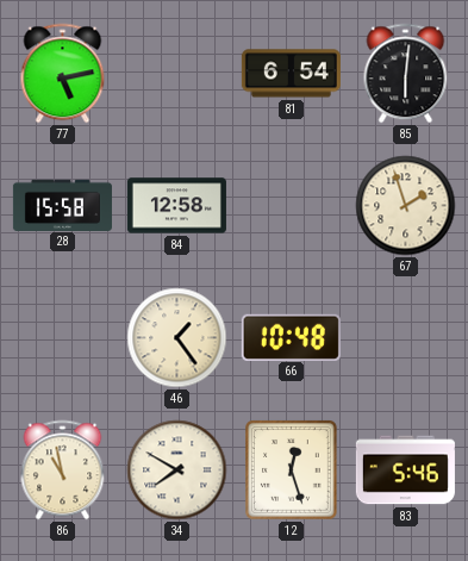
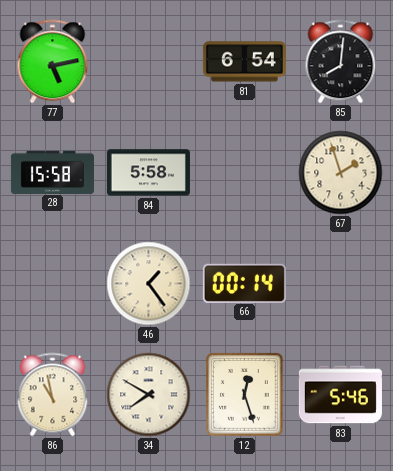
85: 6:01 -> 8:01
84: 12:58 -> 5:58
66: 10:48 -> 00:14
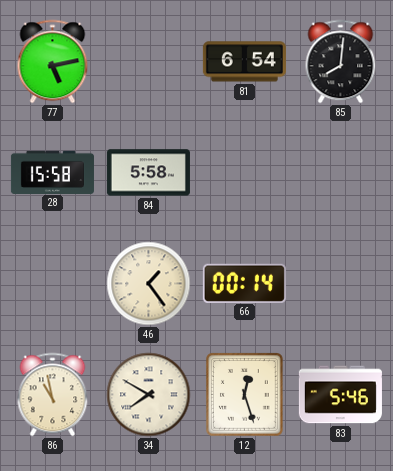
67: 1:57 -> none
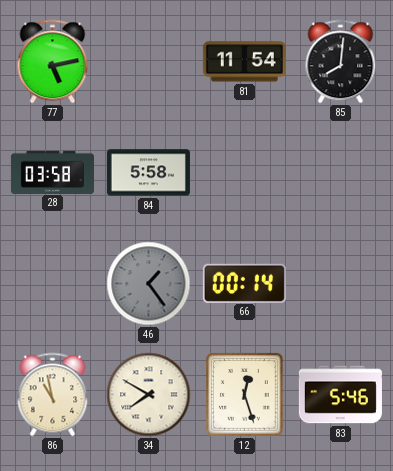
81: 6:54 -> 11:54
28: 15:58 -> 03:58
46 dial: cream -> grey
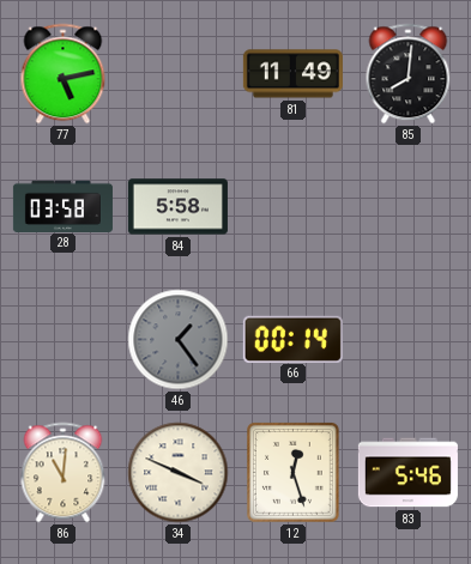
81: 11:54 -> 11:49
86: 10:58 -> 11:01
34: 7:50 -> 3:49
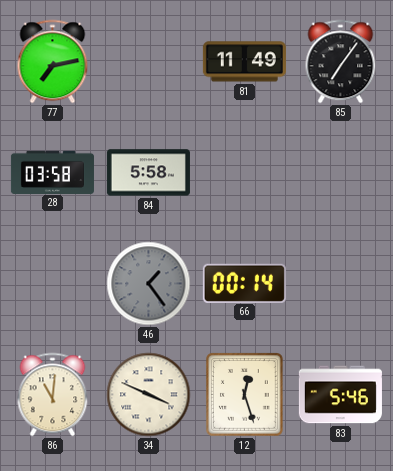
77: 5:13 -> 7:13
85: 8:01 -> 7:06
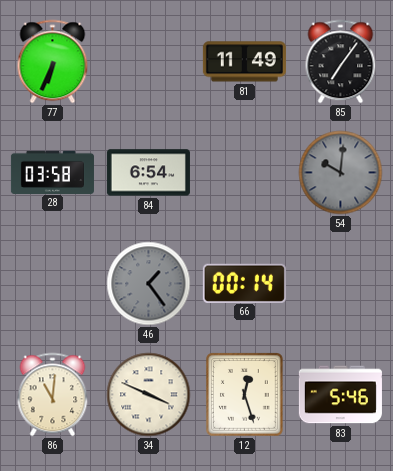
77: 7:13 -> 6:34
84: 5:58 -> 6:54
54: none -> 10:01
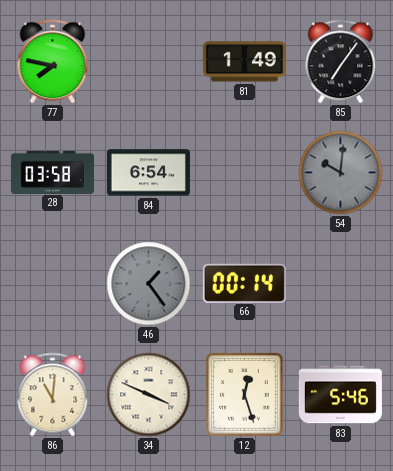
77: 6:34 -> 7:47
81: 11:49 -> 1:49
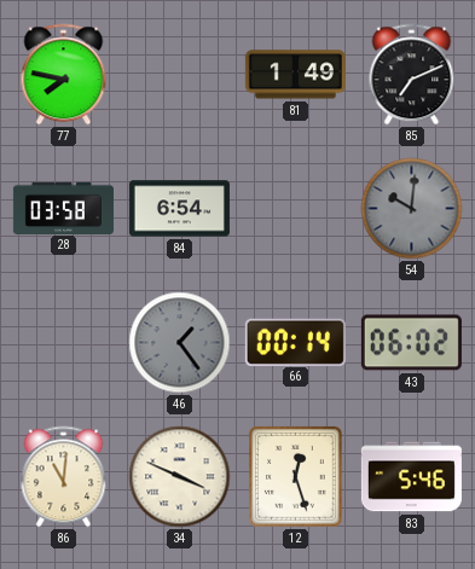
85: 7:06 -> 7:11
43: none -> 06:02
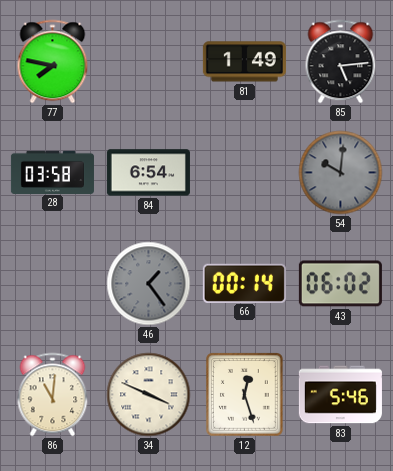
85: 7:11 -> 5:14
